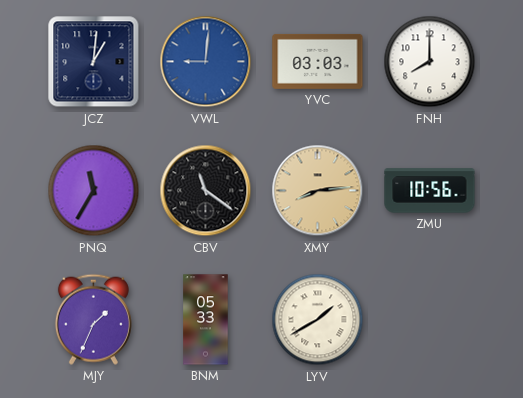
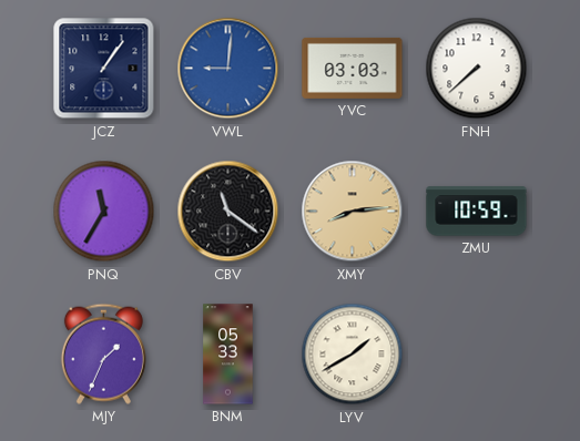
JCZ: 1:01 -> 1:06
FNH: 8:00 -> 7:38
ZMU: 10:56 -> 10:59
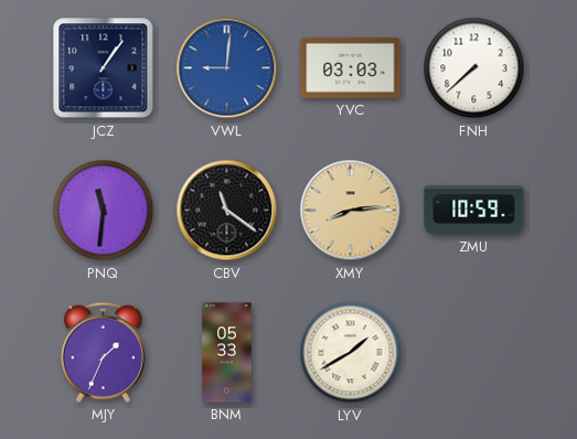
PNQ: 11:35 -> 11:31
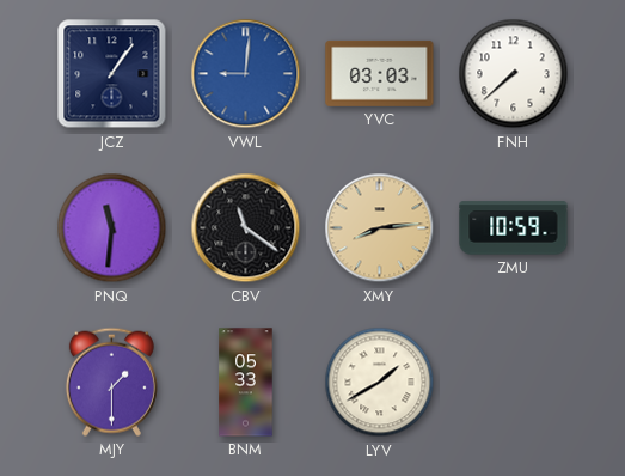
MJY: 1:34 -> 1:30
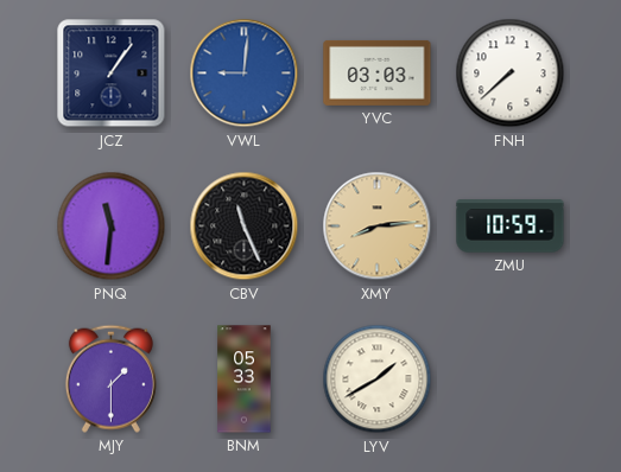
CBV: 11:21 -> 11:26
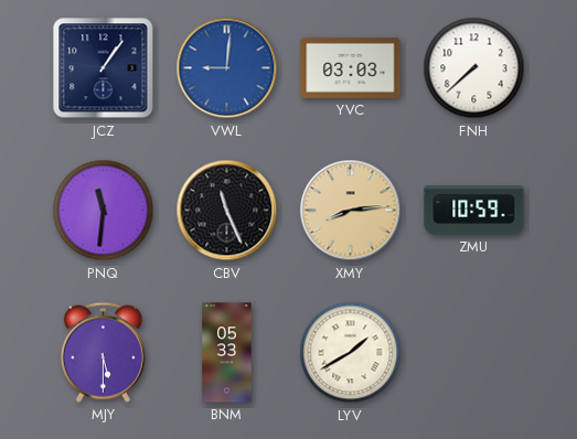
MJY: 1:30 -> 5:30
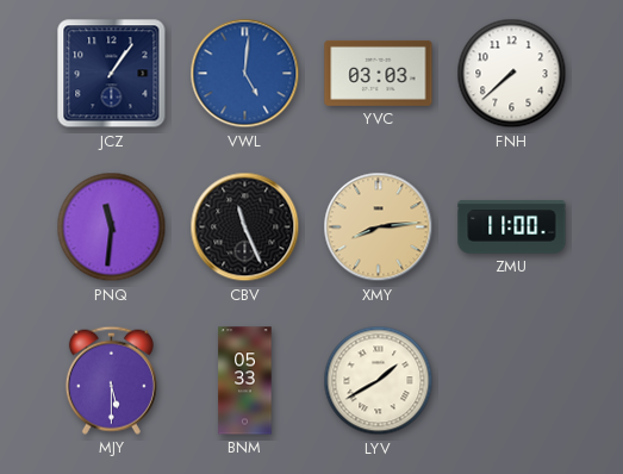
VWL: 9:01 -> 5:01
ZMU: 10:59 -> 11:00
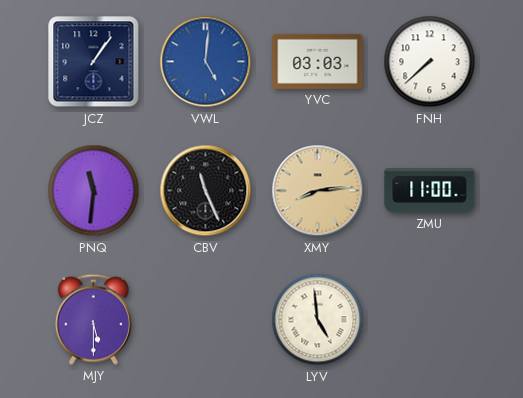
BNM: 05:33 -> none
LYV: 1:40 -> 4:59
